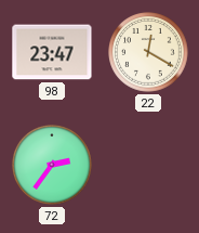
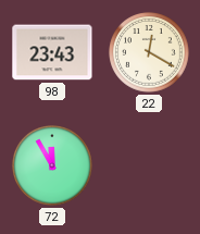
98: 23:47 -> 23:43
72: 2:36 -> 11:55
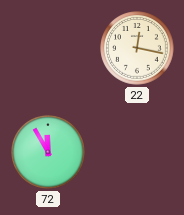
98: 23:43 -> none
22: 12:20 -> 12:17
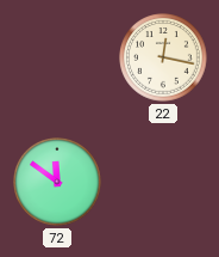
72: 11:55 -> 11:51
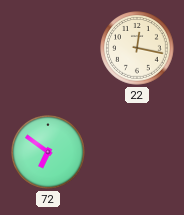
72: 11:51 -> 6:51
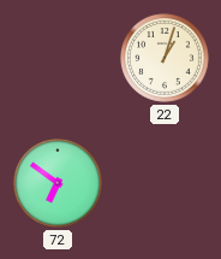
22: 12:17 -> 1:03
